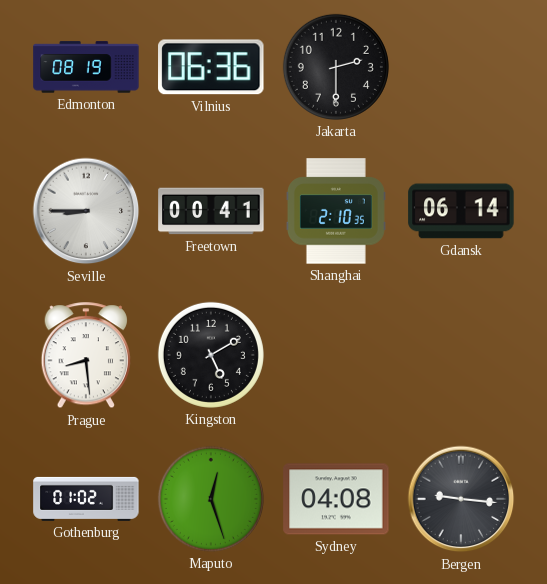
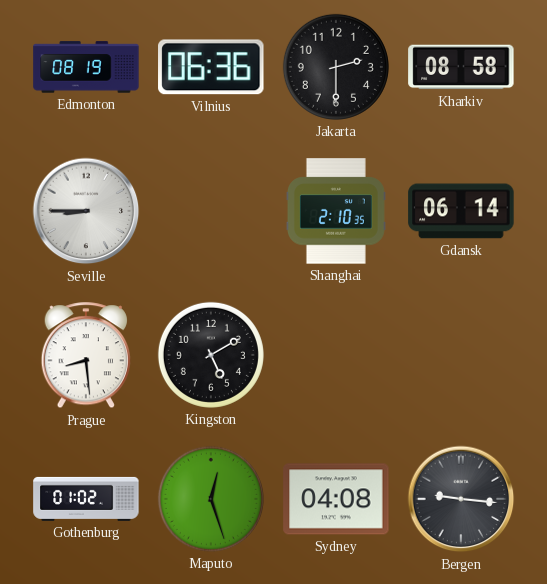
Kharkiv: none -> 08:58
Freetown: 00:41 -> none
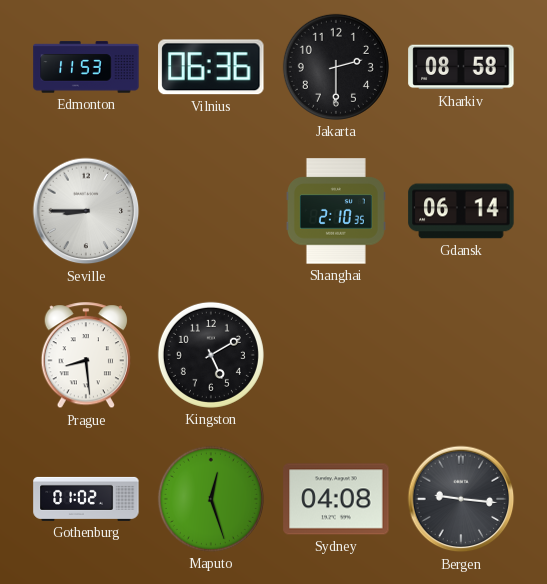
Edmonton: 08:19 -> 11:53
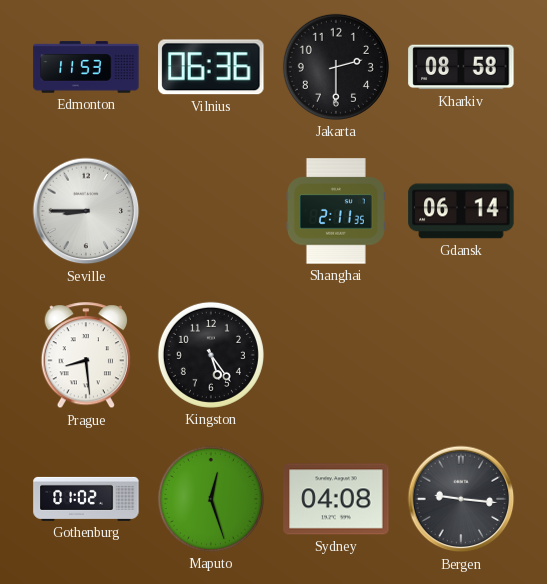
Shanghai: 2:10 -> 2:11
Kingston: 5:10 -> 5:24
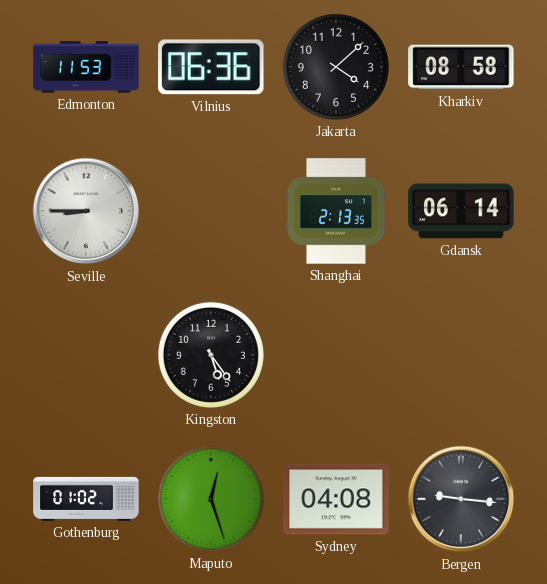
Jakarta: 2:30 -> 4:08
Shanghai: 2:11 -> 2:13
Prague: 8:29 -> none
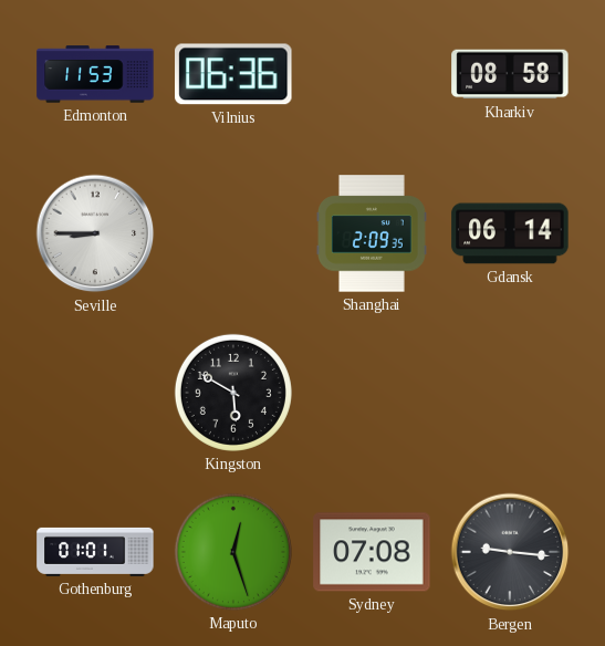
Jakarta: 4:08 -> none
Shanghai: 2:13 -> 2:09
Kingston: 5:24 -> 5:50
Gothenburg: 01:02 -> 01:01
Sydney: 04:08 -> 07:08
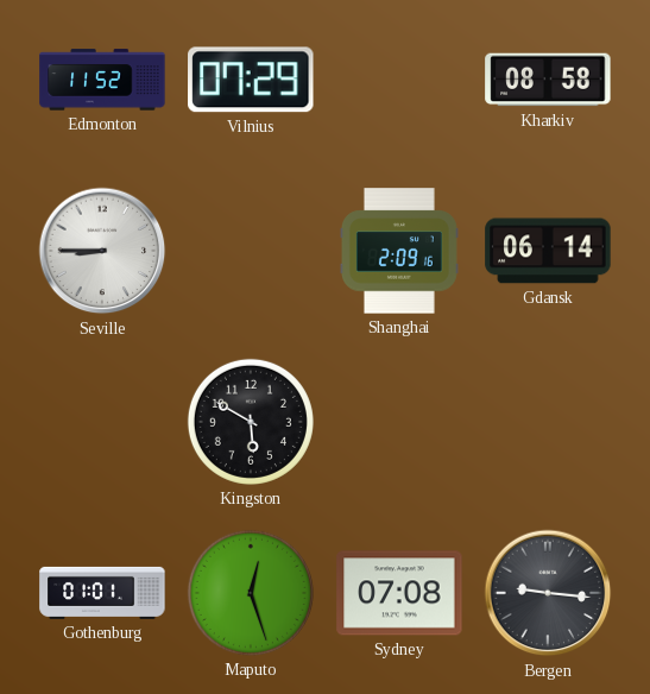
Edmonton: 11:53 -> 11:52
Vilnius: 06:36 -> 07:29
Shanghai: 2:09:35 -> 2:09:16
